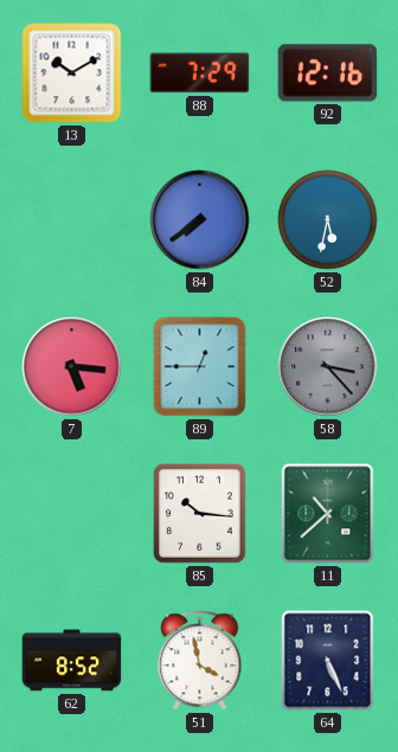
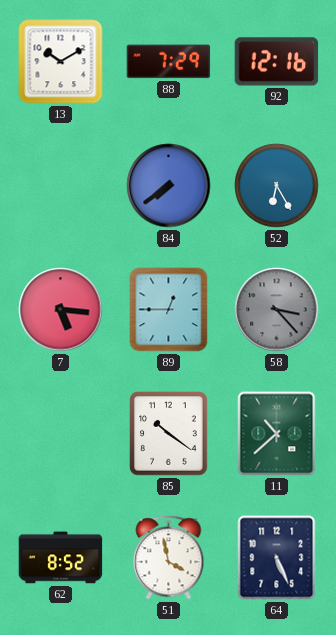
52: 5:32 -> 6:25
85: 10:16 -> 10:21
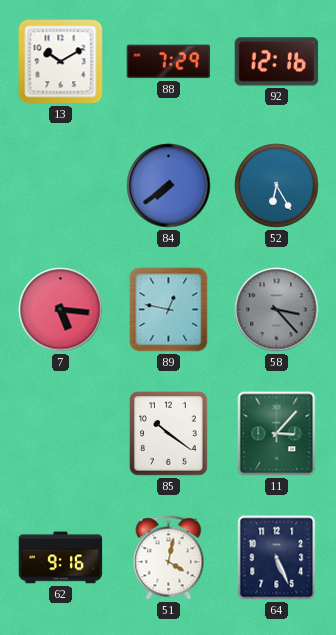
89: 12:45 -> 12:47
11: 10:38 -> 3:07
62: 8:52 -> 9:16
51: 3:58 -> 4:02
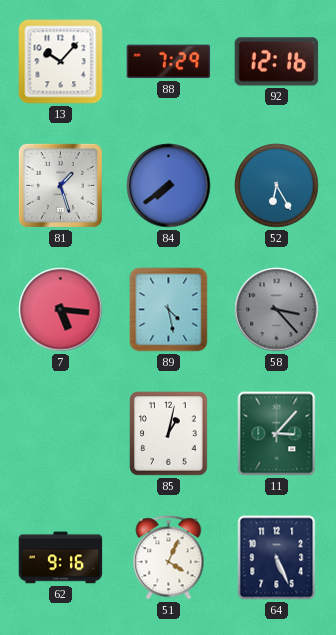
13: 10:10 -> 10:07
81: none -> 1:27
89: 12:47 -> 4:28
85: 10:21 -> 1:02
51: 4:02 -> 4:04
